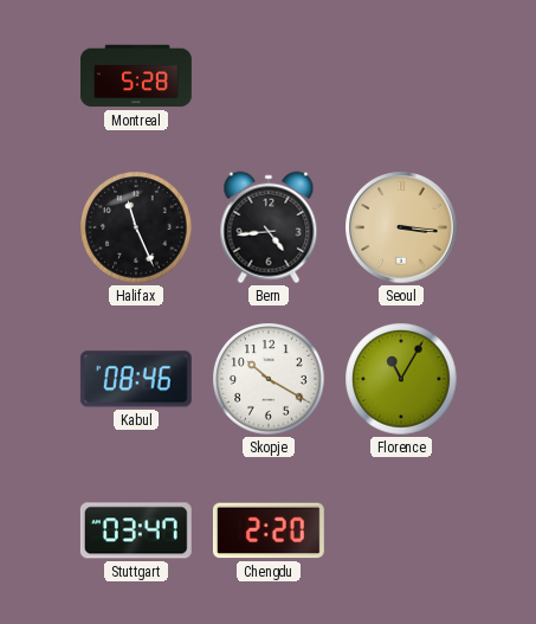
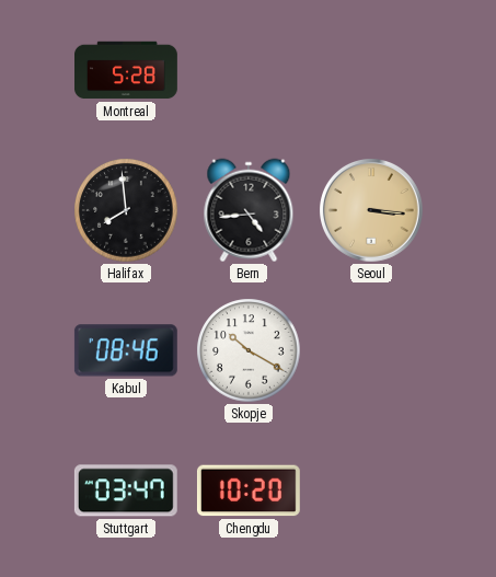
Halifax: 11:26 -> 7:59
Florence: 11:05 -> none
Chengdu: 2:20 -> 10:20
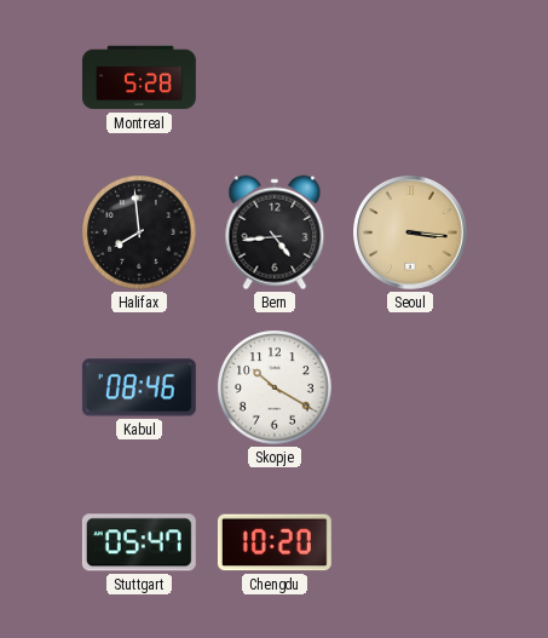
Stuttgart: 03:47 -> 05:47
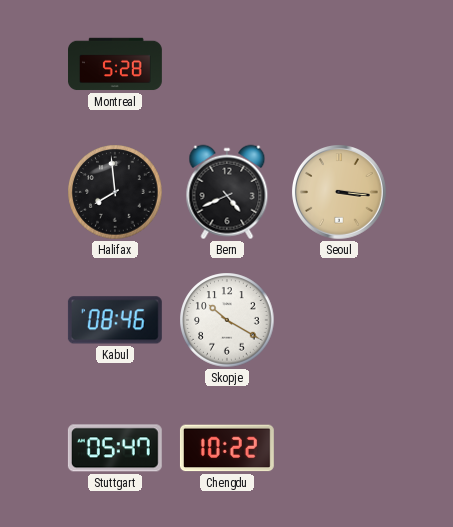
Bern: 4:44 -> 4:41
Chengdu: 10:20 -> 10:22
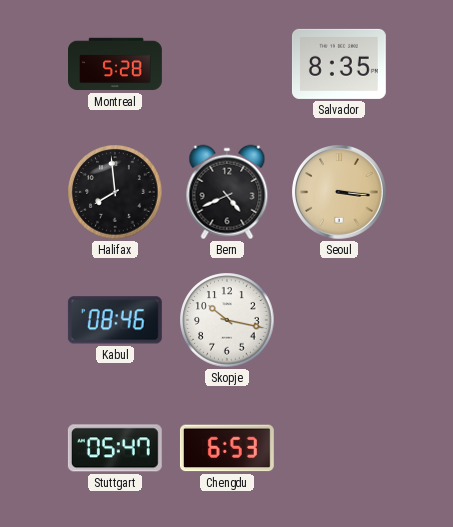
Salvador: none -> 8:35
Skopje: 10:20 -> 10:17
Chengdu: 10:22 -> 6:53
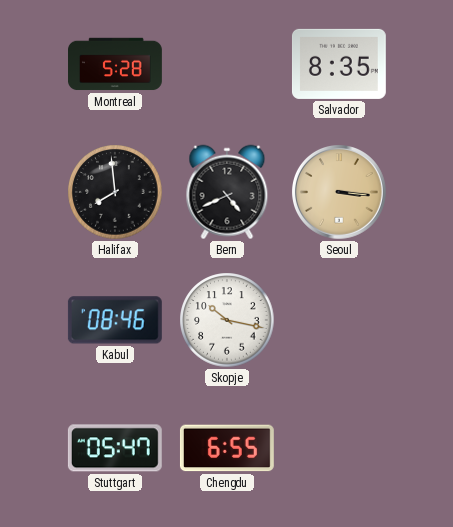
Chengdu: 6:53 -> 6:55
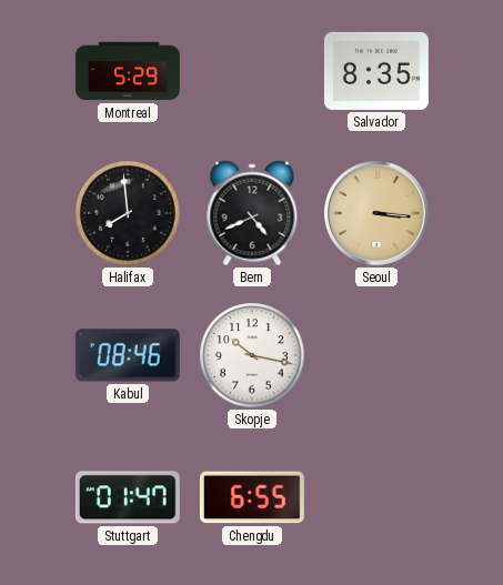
Montreal: 5:28 -> 5:29
Stuttgart: 05:47 -> 01:47
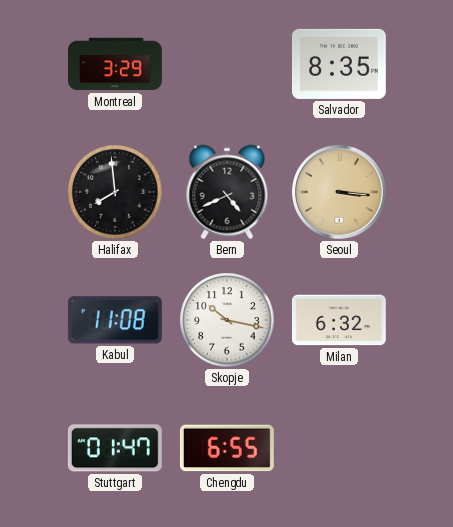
Montreal: 5:29 -> 3:29
Kabul: 08:46 -> 11:08
Milan: none -> 6:32
